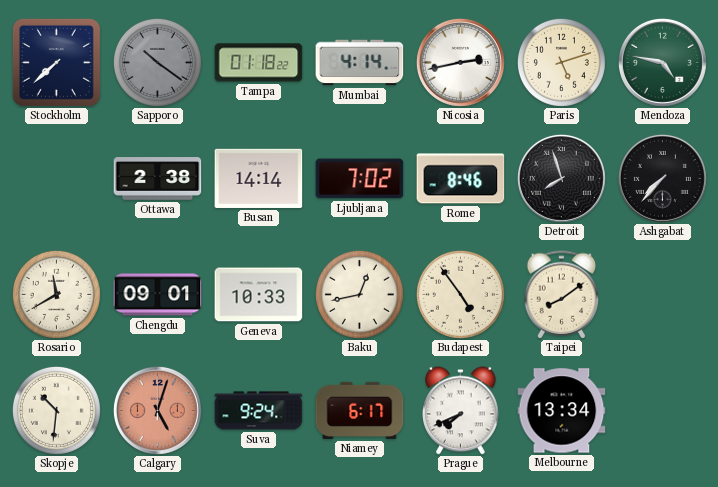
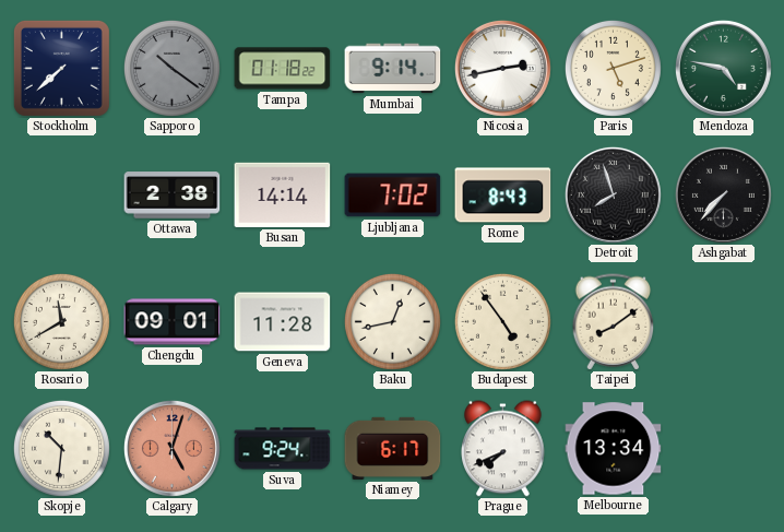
Mumbai: 4:14 -> 9:14
Rome: 8:46 -> 8:43
Geneva: 10:33 -> 11:28
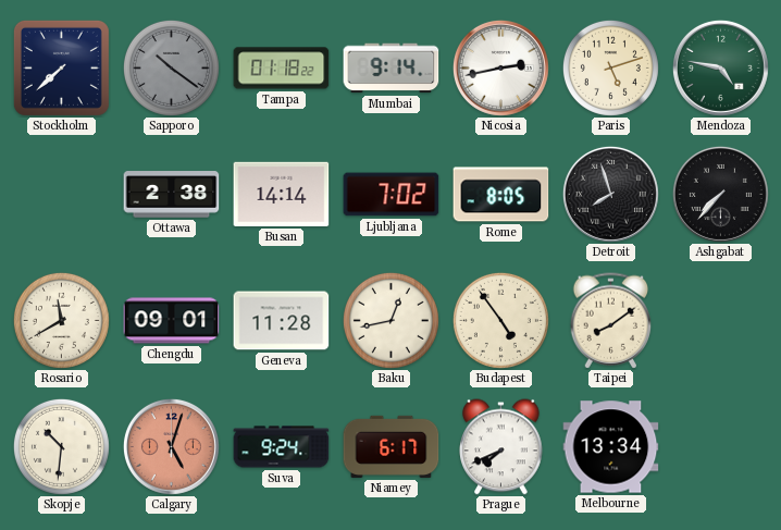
Rome: 8:43 -> 8:05
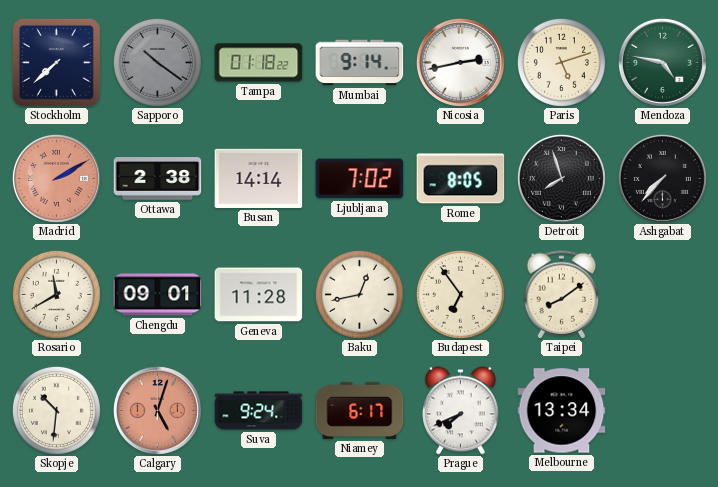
Madrid: none -> 2:10
Budapest: 4:54 -> 6:54
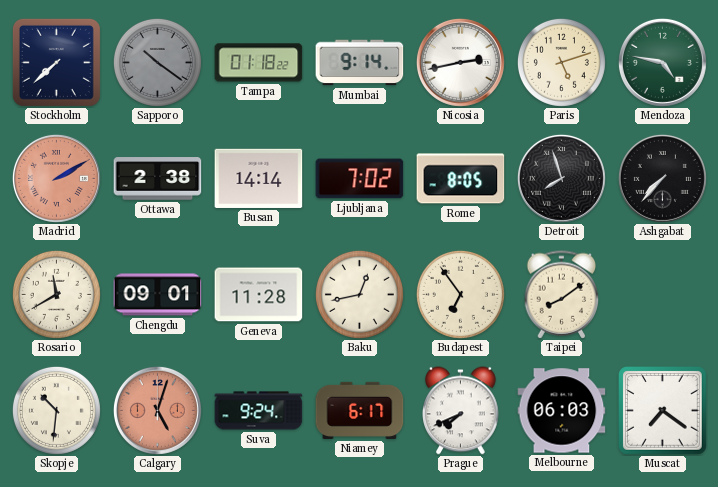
Melbourne: 13:34 -> 06:03
Muscat: none -> 7:21
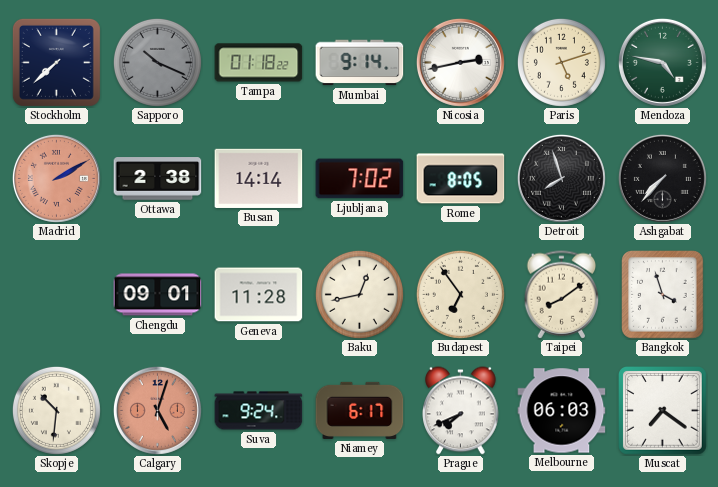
Sapporo: 10:21 -> 10:19
Rosario: 11:40 -> none
Bangkok: none -> 3:57
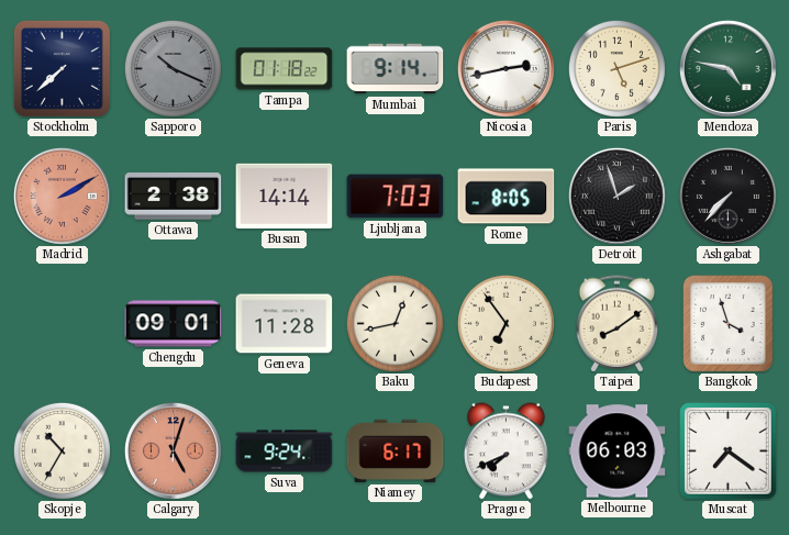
Ljubljana: 7:02 -> 7:03
Detroit: 7:57 -> 1:57
Skopje: 10:31 -> 10:35
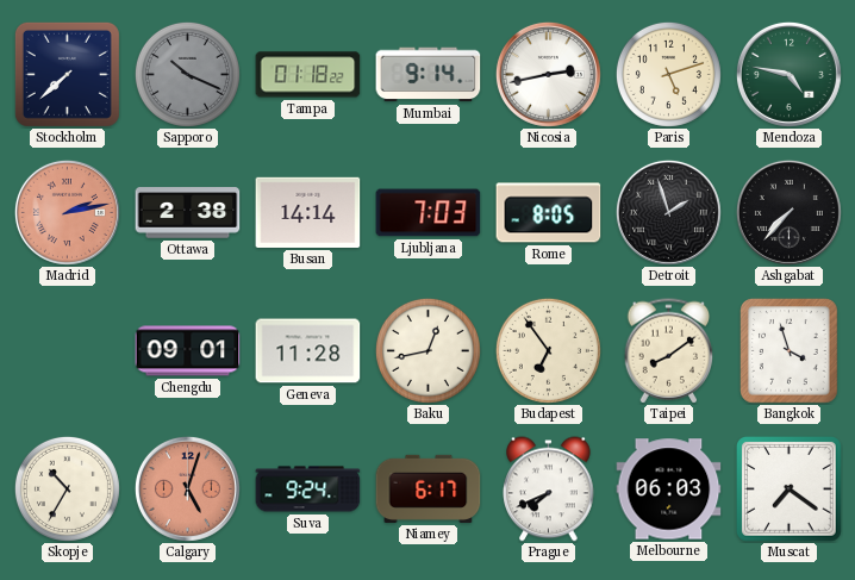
Madrid: 2:10 -> 2:13
